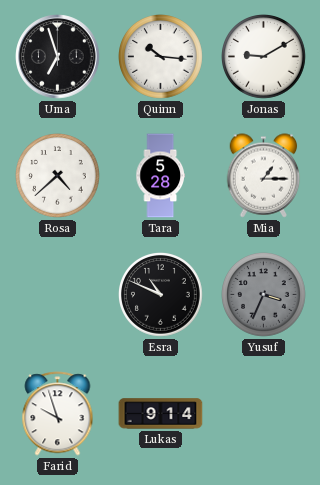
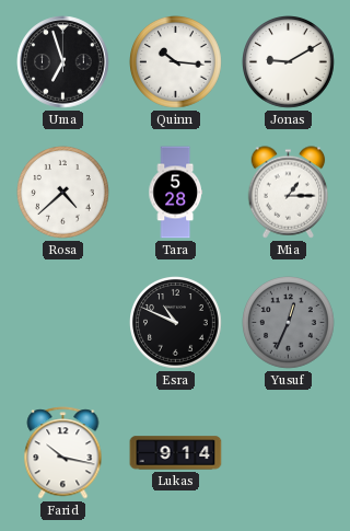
Yusuf: 3:34 -> 12:34
Farid: 9:57 -> 10:17
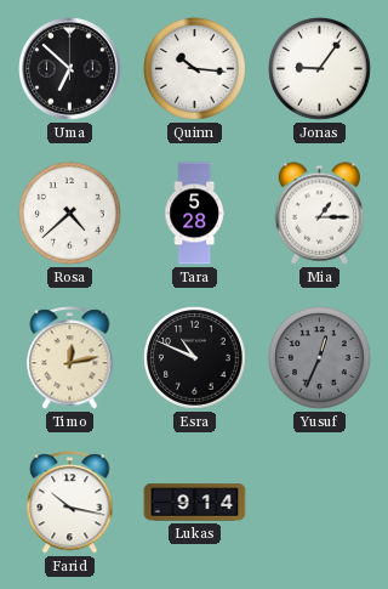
Uma: 6:57 -> 6:52
Jonas: 9:10 -> 9:06
Timo: none -> 12:13
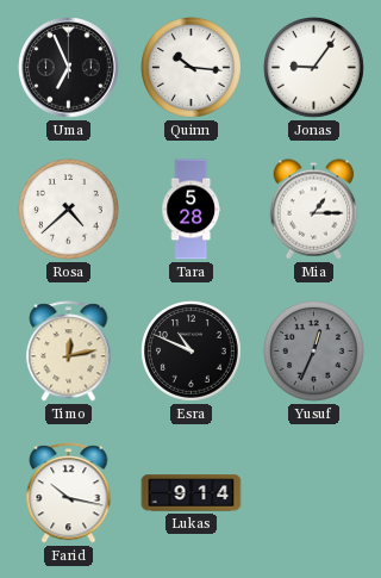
Uma: 6:52 -> 6:56
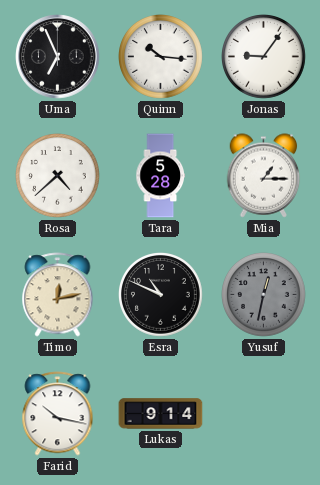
Yusuf: 12:34 -> 12:32
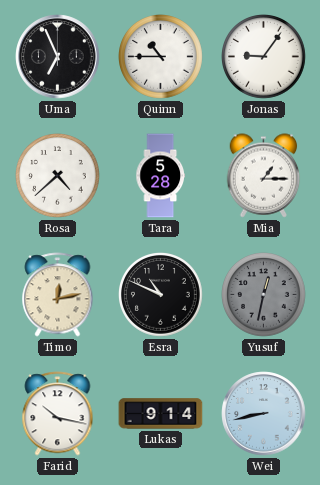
Quinn: 10:16 -> 10:45
Wei: none -> 8:43
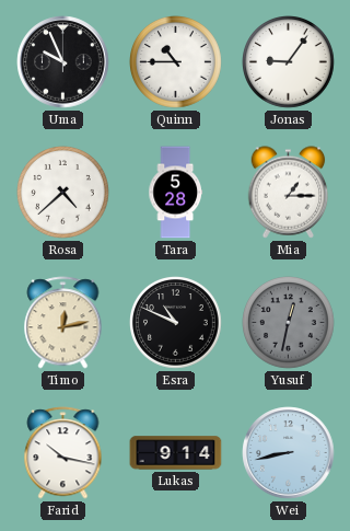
Uma: 6:56 -> 9:56
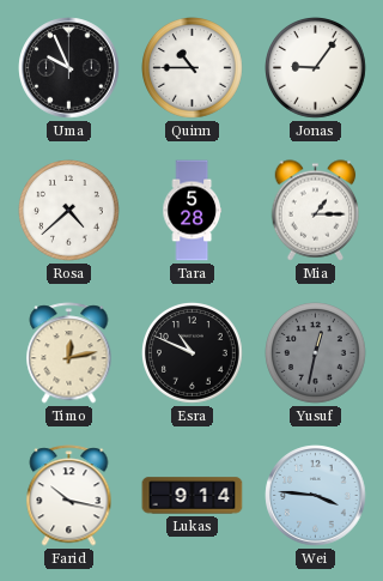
Wei: 8:43 -> 3:46
